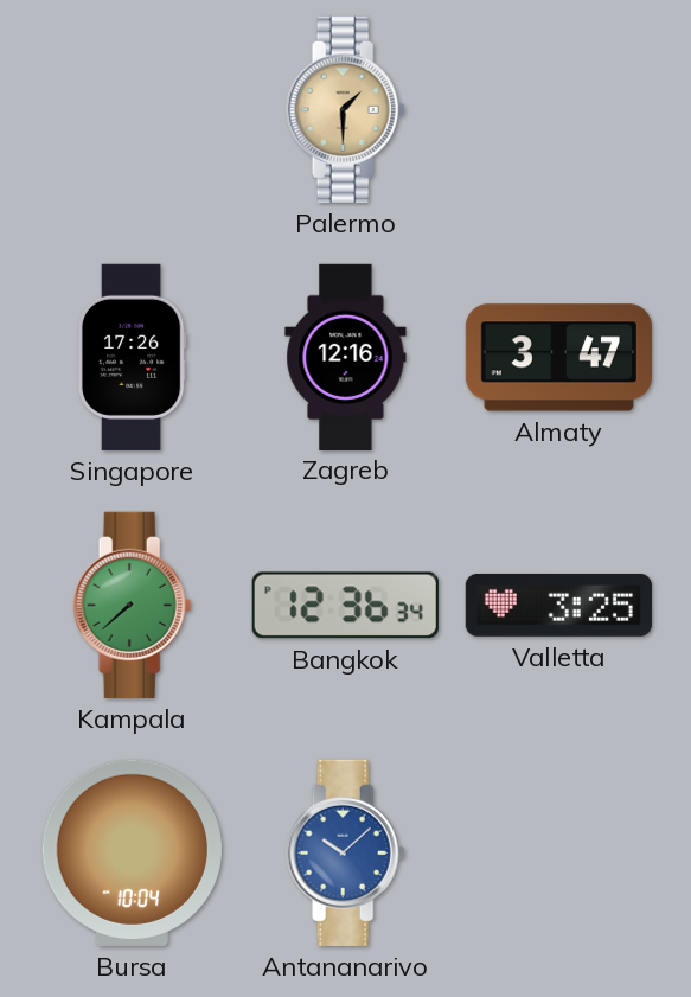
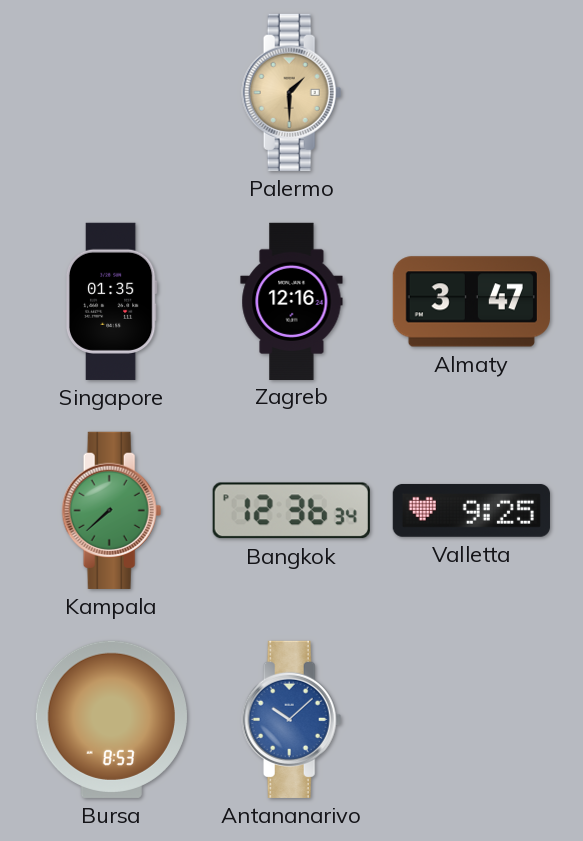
Singapore: 17:26 -> 01:35
Valletta: 3:25 -> 9:25
Bursa: 10:04 -> 8:53
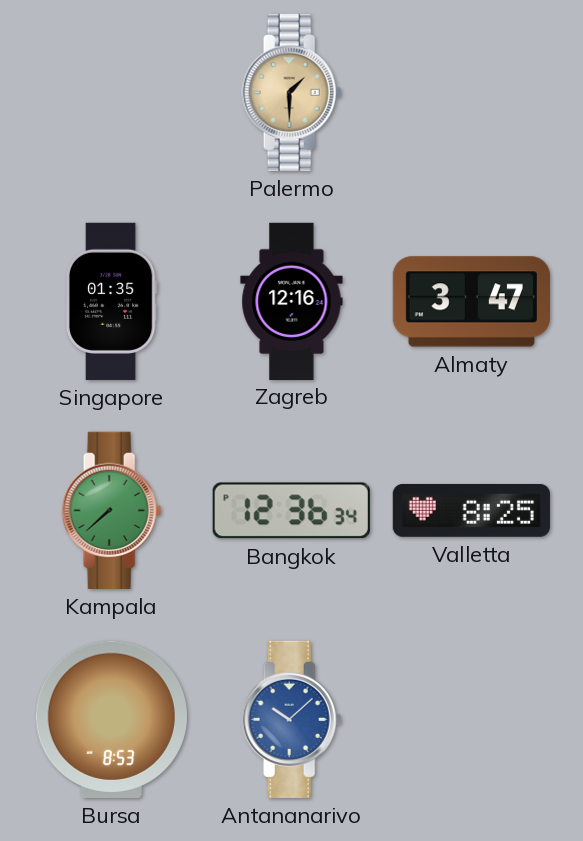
Valletta: 9:25 -> 8:25
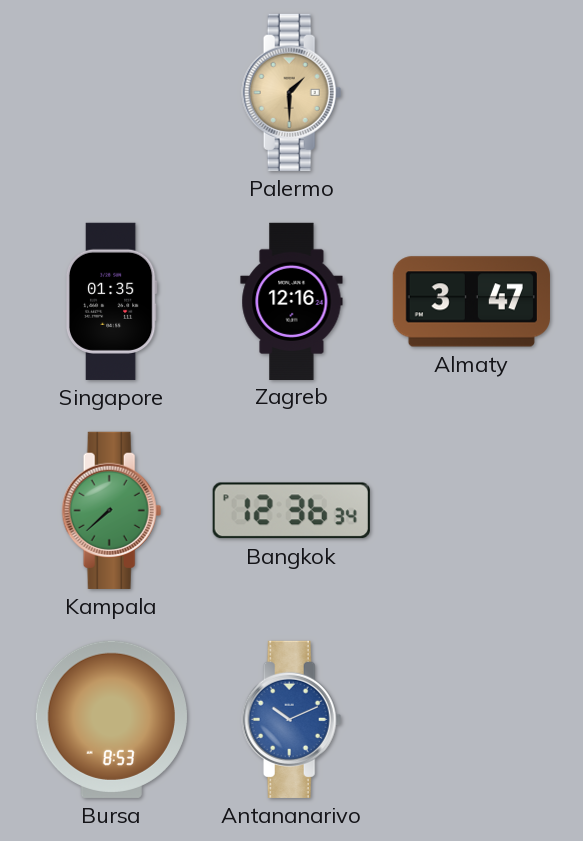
Valletta: 8:25 -> none
Antananarivo: 10:08 -> 10:11
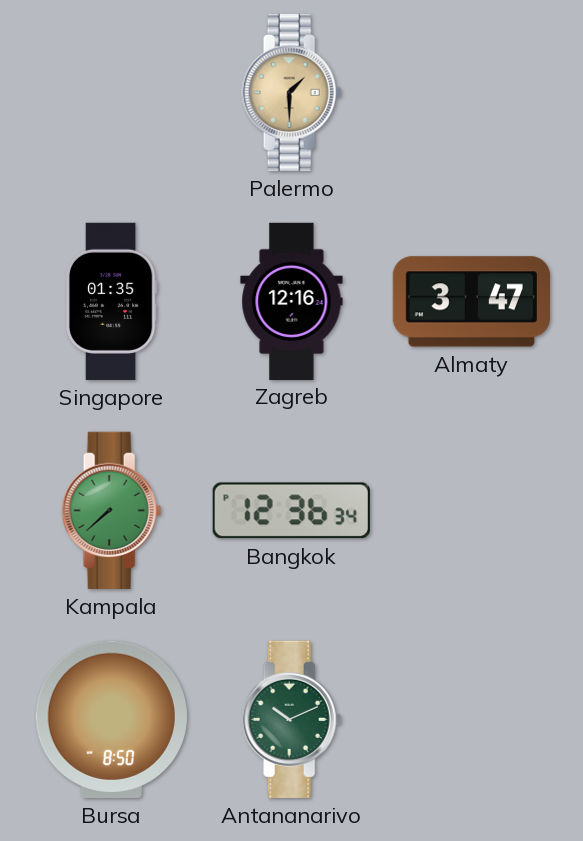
Bursa: 8:53 -> 8:50
Antananarivo dial: blue -> green
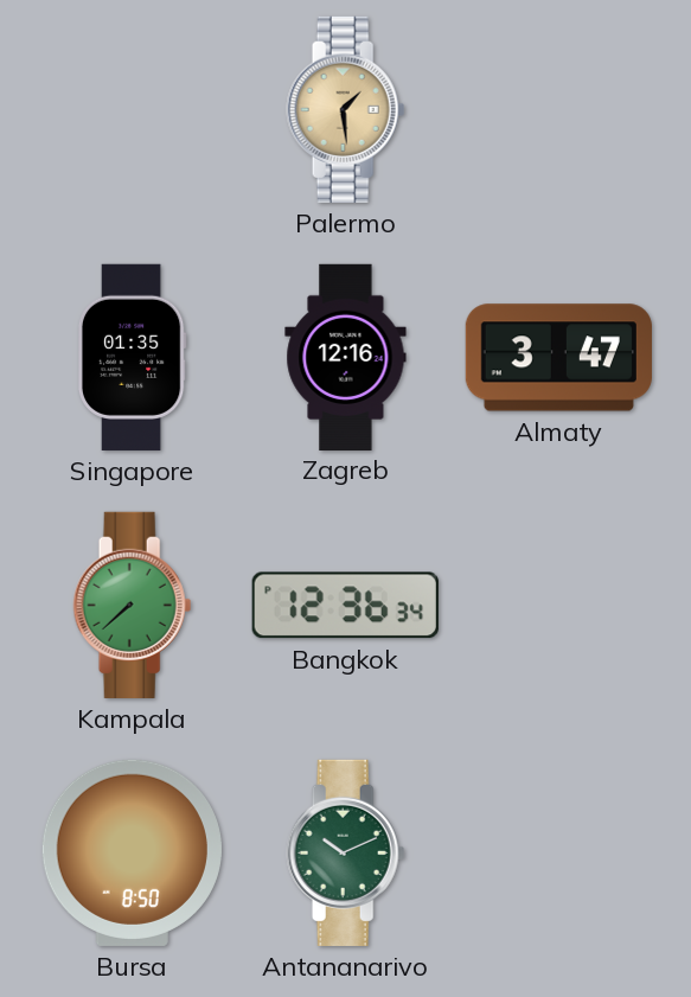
Palermo: 1:30 -> 1:29
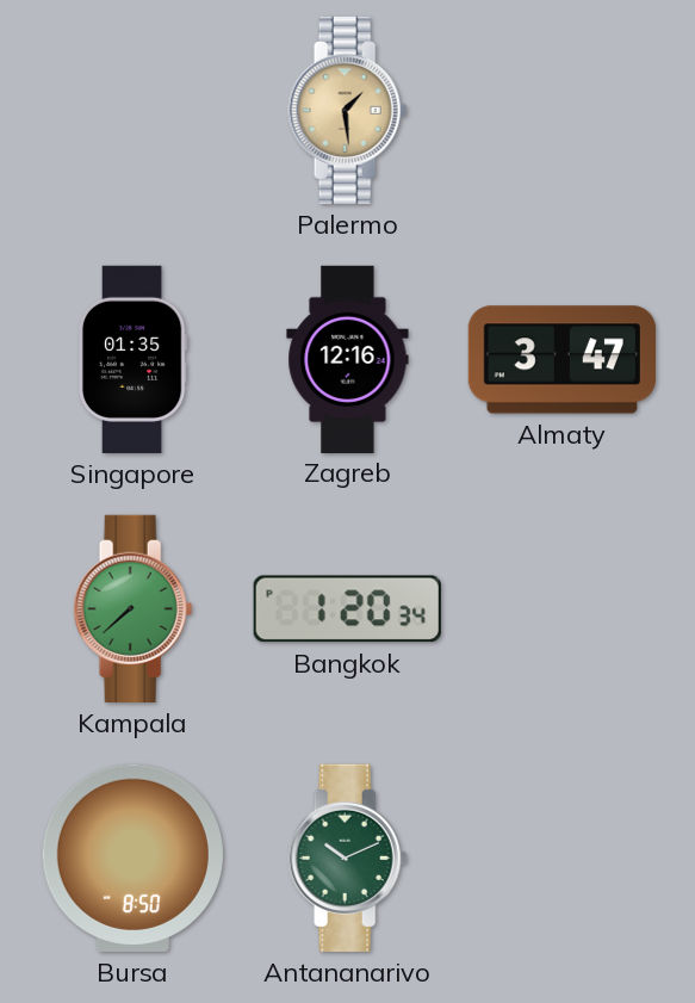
Bangkok: 12:36 -> 1:20
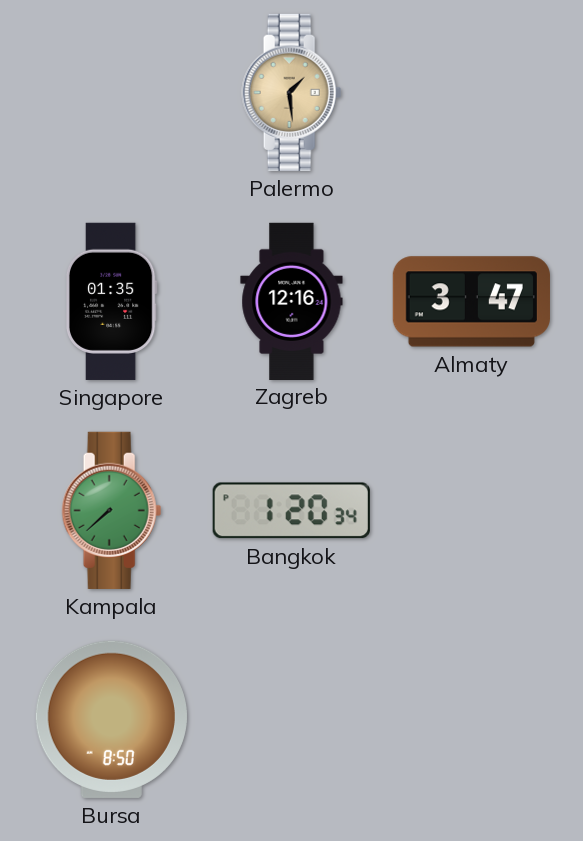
Antananarivo: 10:11 -> none
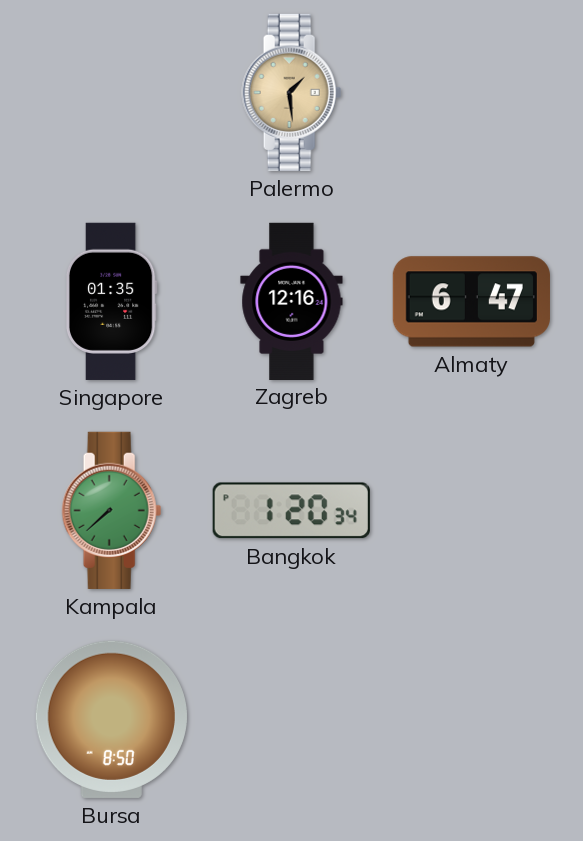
Almaty: 3:47 -> 6:47
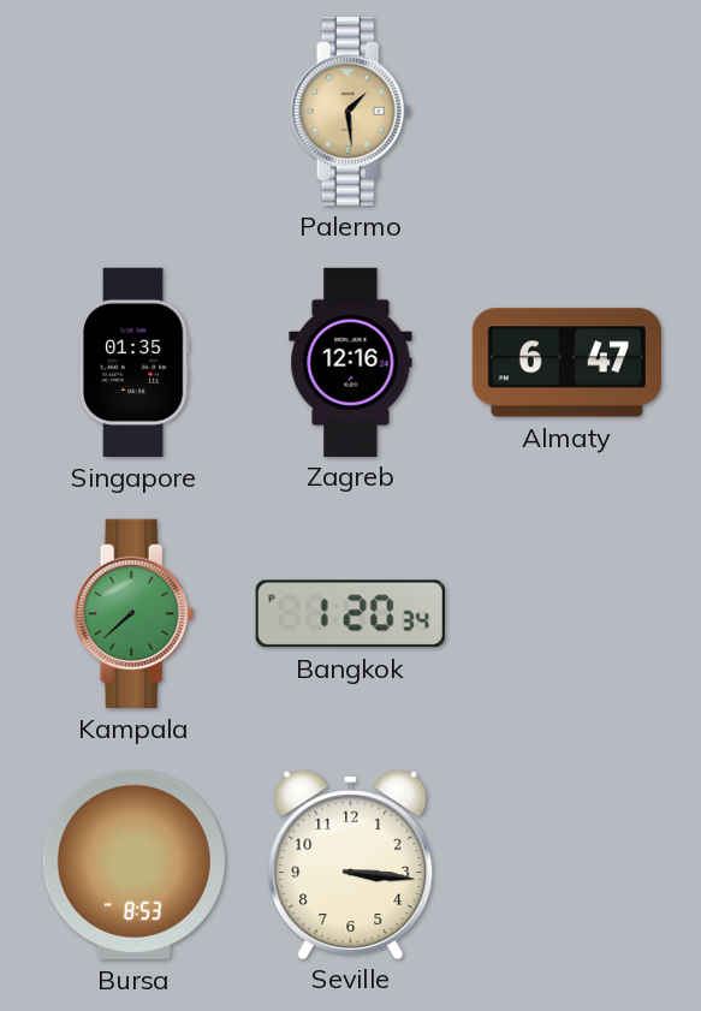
Bursa: 8:50 -> 8:53
Seville: none -> 3:16
